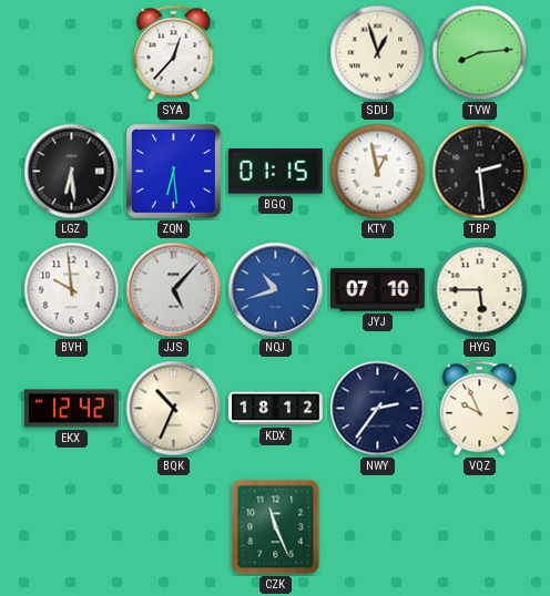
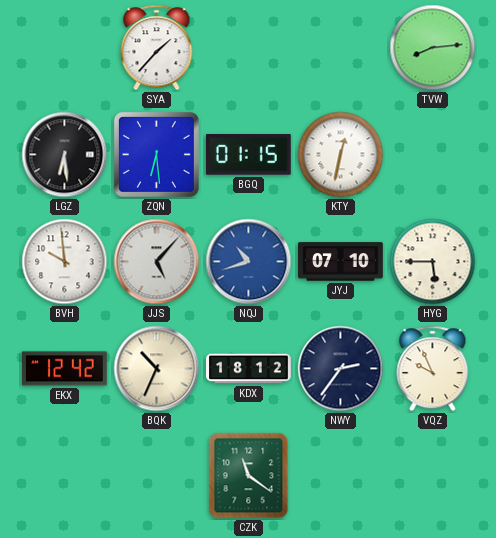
SYA: 12:37 -> 1:37
SDU: 12:57 -> none
KTY: 12:58 -> 12:32
TBP: 2:29 -> none
CZK: 11:26 -> 11:21
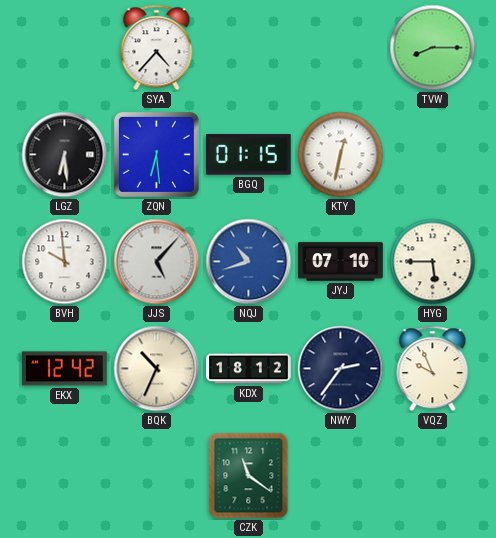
SYA: 1:37 -> 4:37
TVW: 8:14 -> 8:15
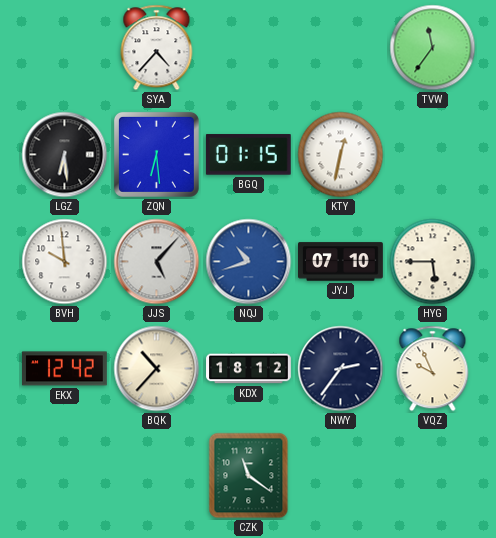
TVW: 8:15 -> 11:36
BQK: 10:34 -> 10:37
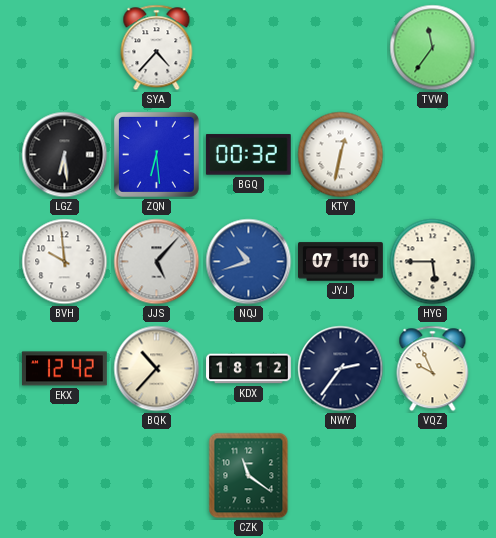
BGQ: 01:15 -> 00:32
